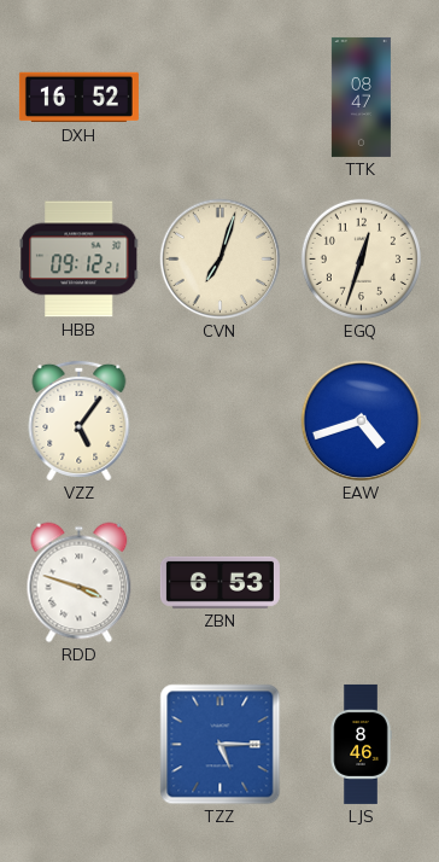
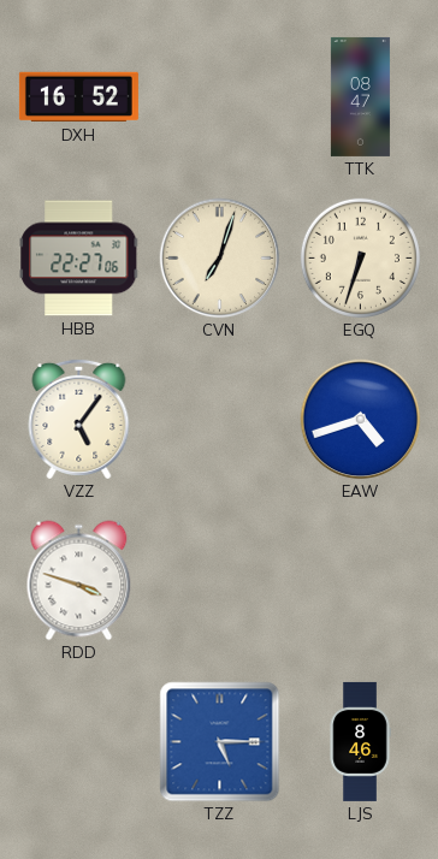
HBB: 09:12 -> 22:27
EGQ: 12:33 -> 6:33
ZBN: 6:53 -> none
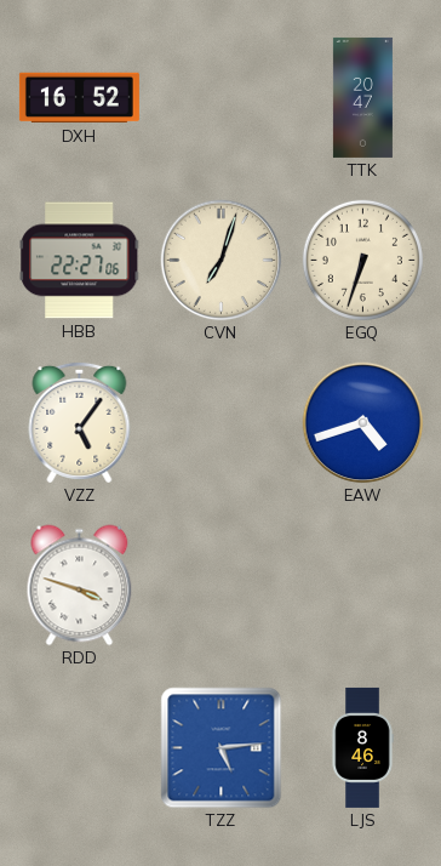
TTK: 08:47 -> 20:47
TZZ: 5:15 -> 5:14
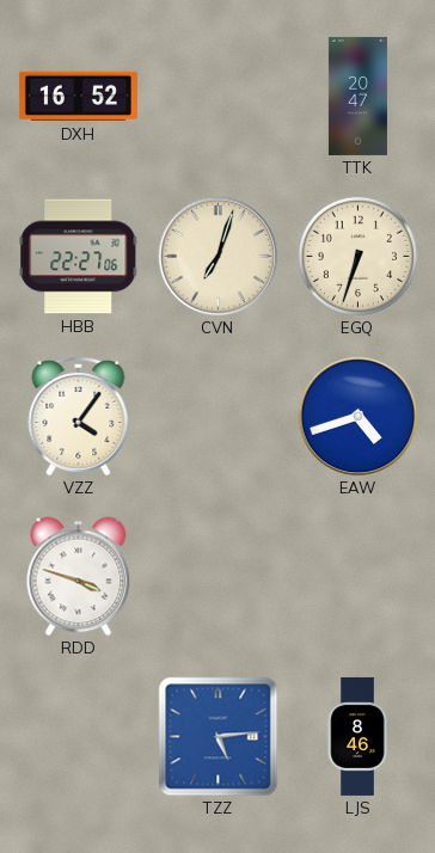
VZZ: 5:06 -> 4:06
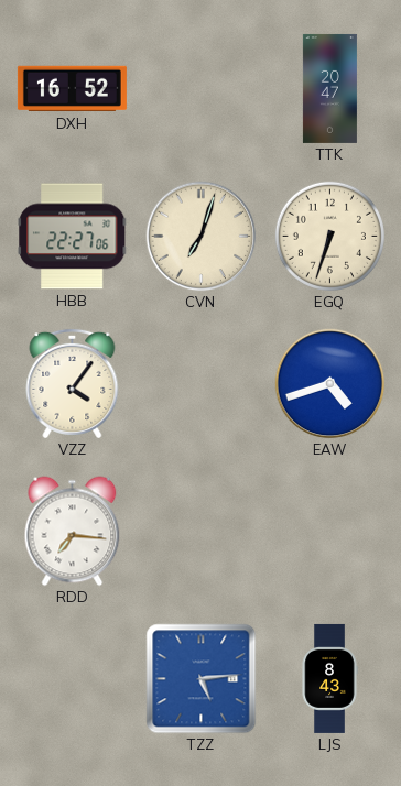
RDD: 3:48 -> 7:16
LJS: 8:46 -> 8:43
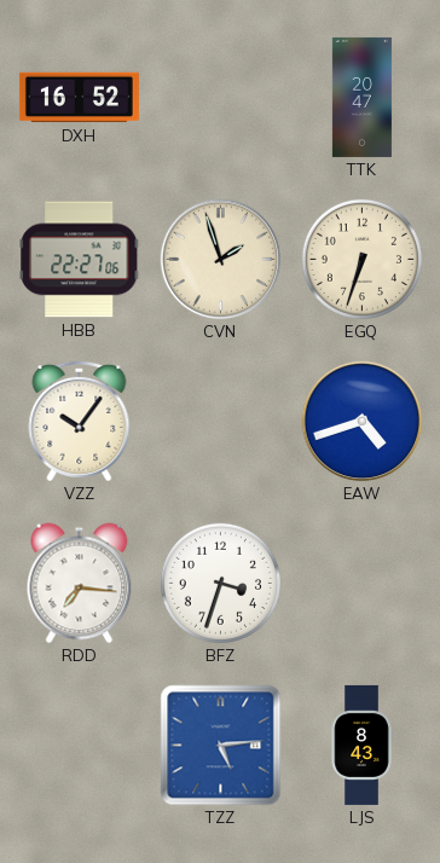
CVN: 7:03 -> 1:57
VZZ: 4:06 -> 10:06
BFZ: none -> 3:33
